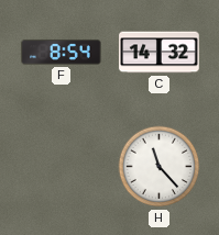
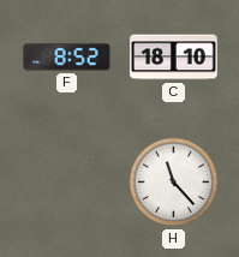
F: 8:54 -> 8:52
C: 14:32 -> 18:10
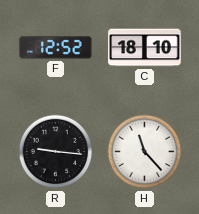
F: 8:52 -> 12:52
R: none -> 9:16
